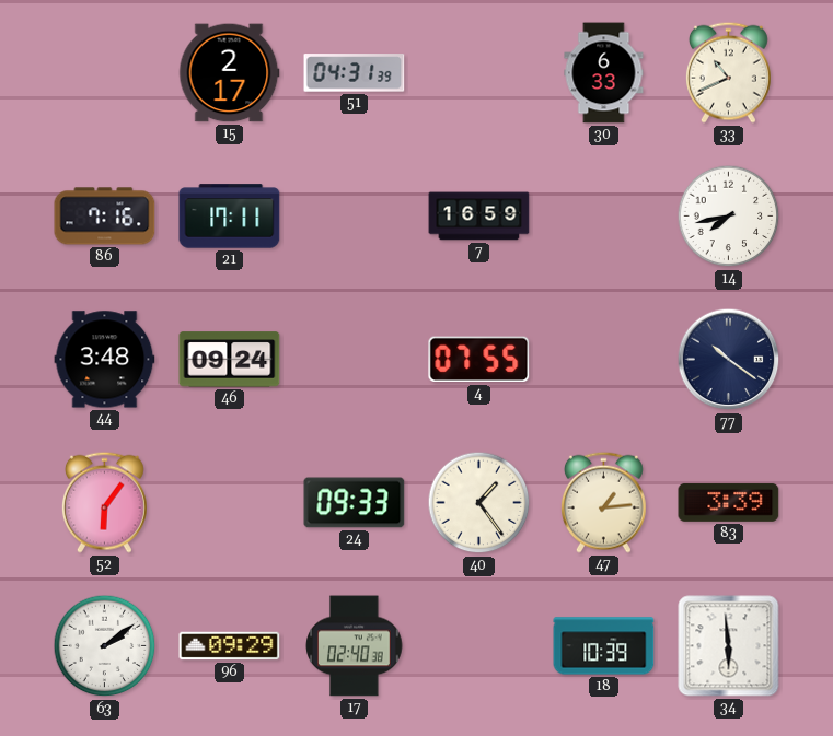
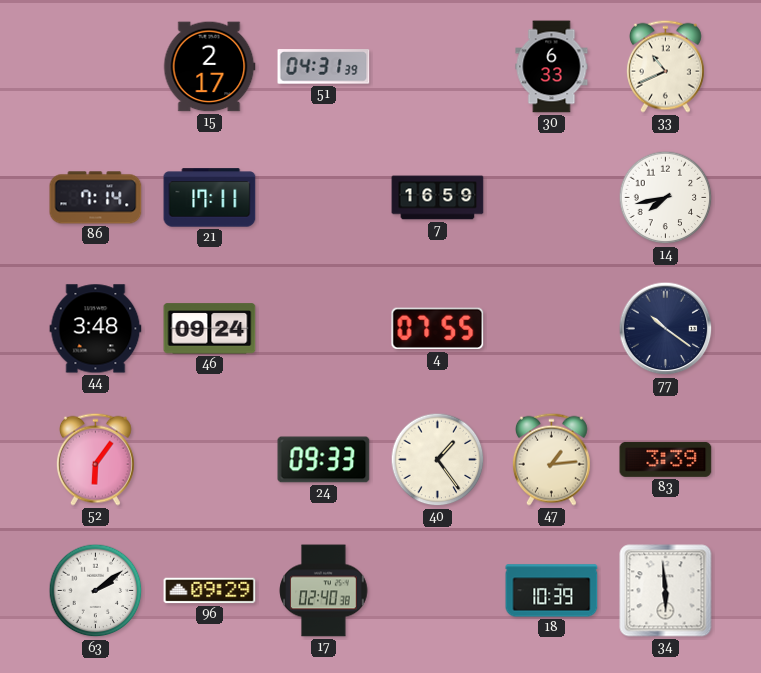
86: 7:16 -> 7:14
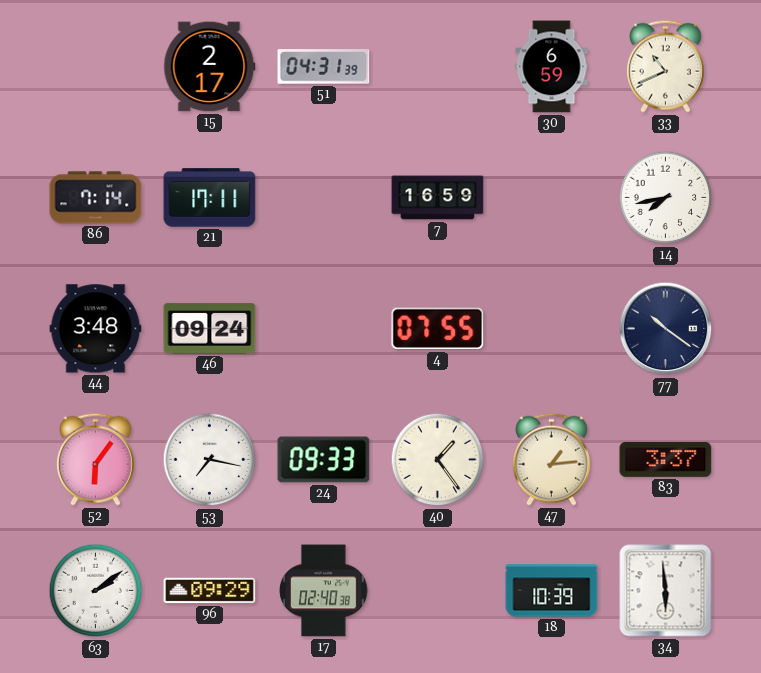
30: 6:33 -> 6:59
53: none -> 7:17
83: 3:39 -> 3:37
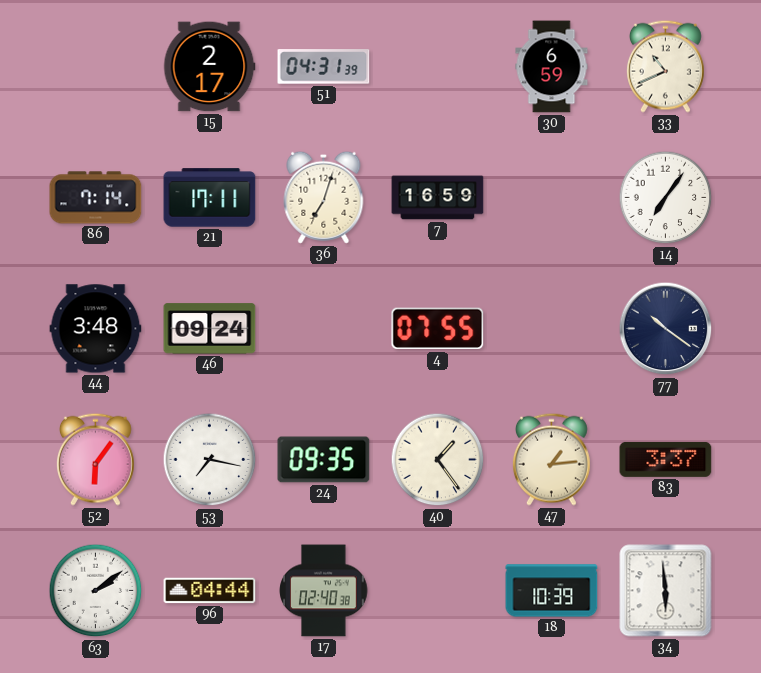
36: none -> 7:03
14: 7:43 -> 7:06
24: 09:33 -> 09:35
96: 09:29 -> 04:44
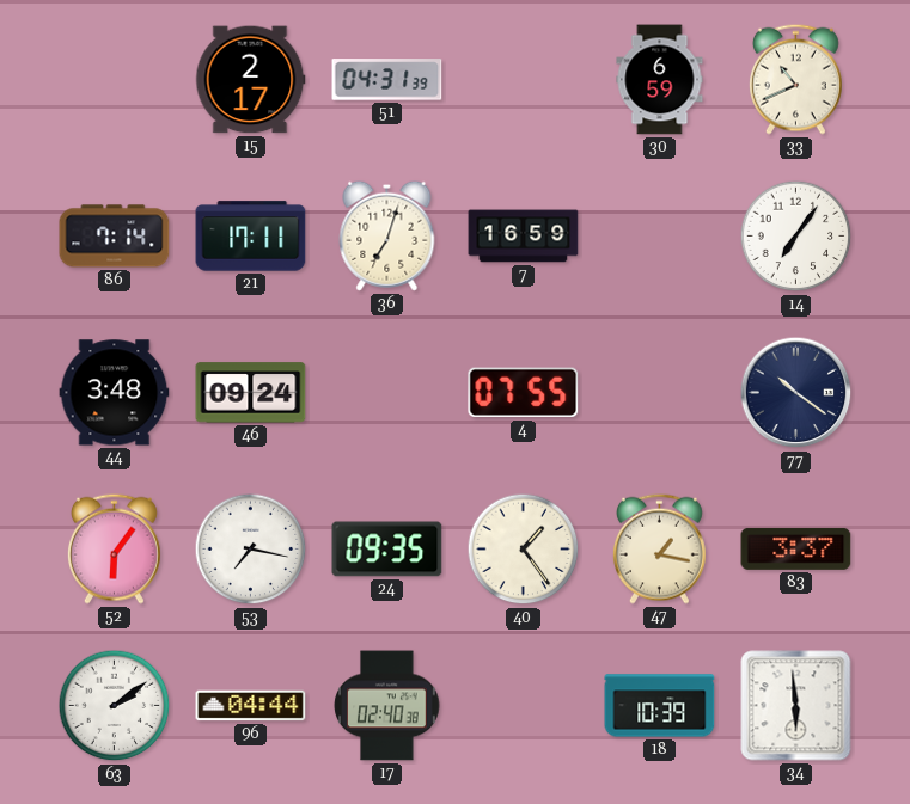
47: 1:14 -> 1:17
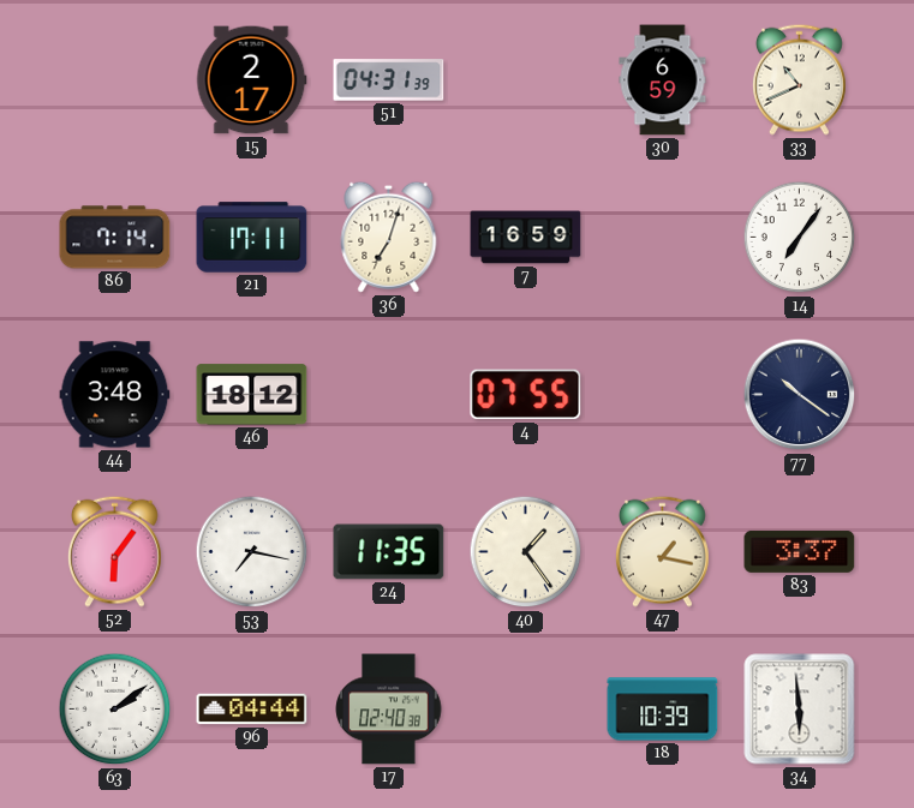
46: 09:24 -> 18:12
24: 09:35 -> 11:35
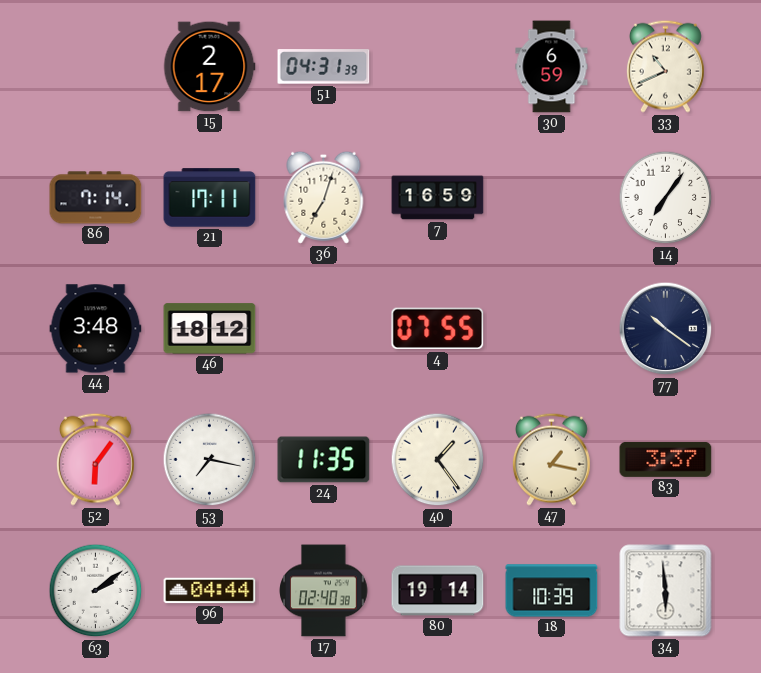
80: none -> 19:14
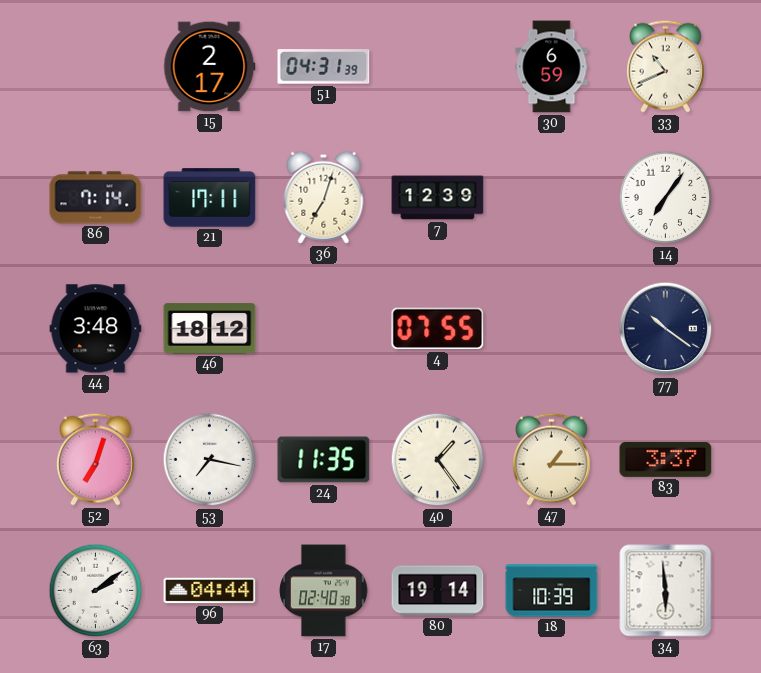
7: 16:59 -> 12:39
52: 6:06 -> 7:03
47: 1:17 -> 1:15
